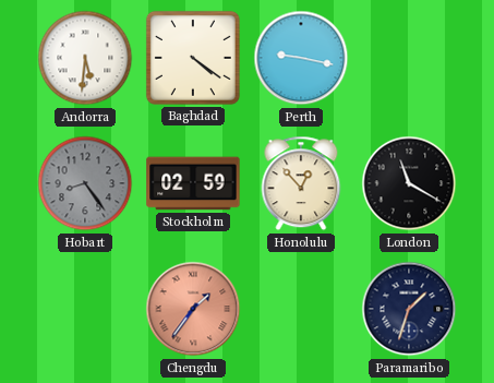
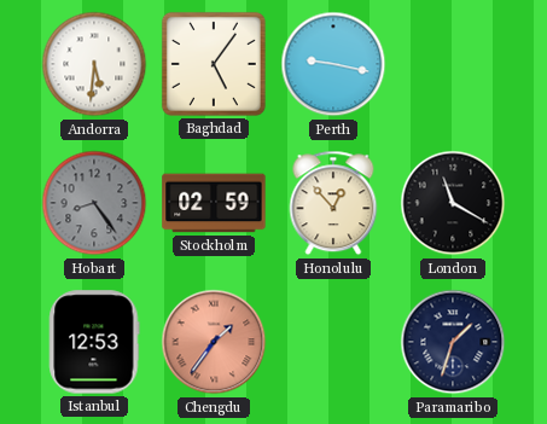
Baghdad: 4:21 -> 5:06
Istanbul: none -> 12:53
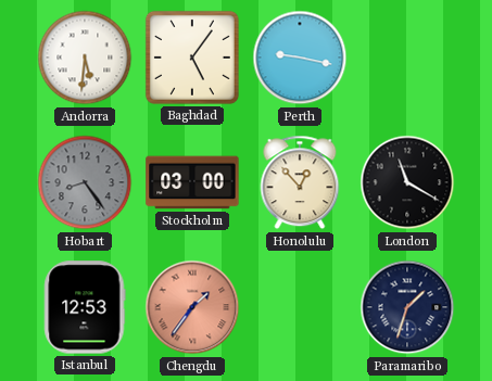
Stockholm: 02:59 -> 03:00
